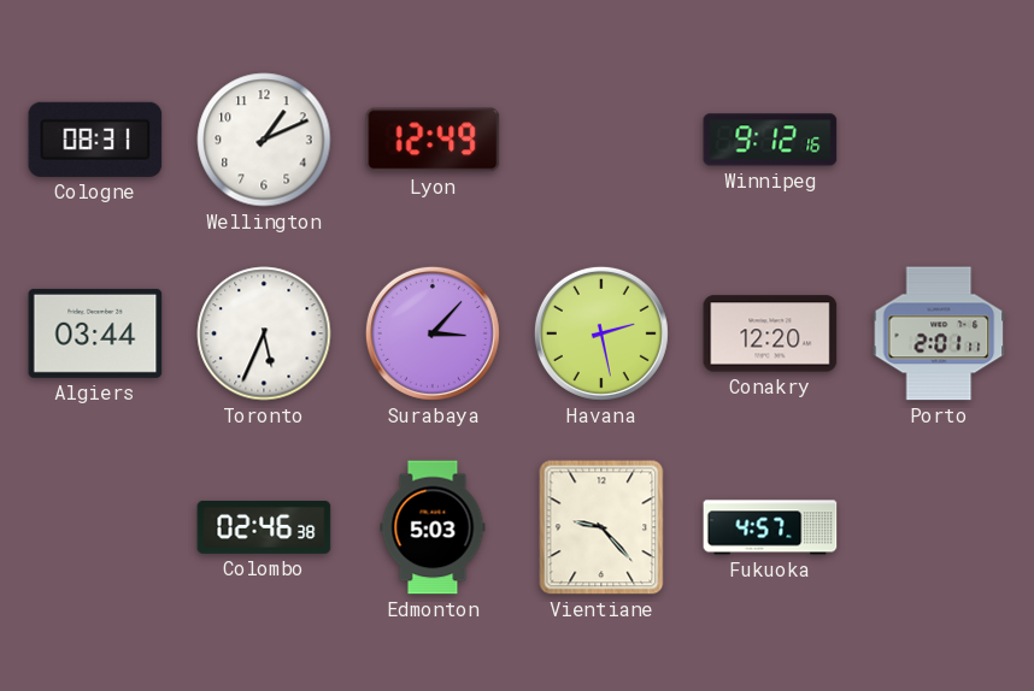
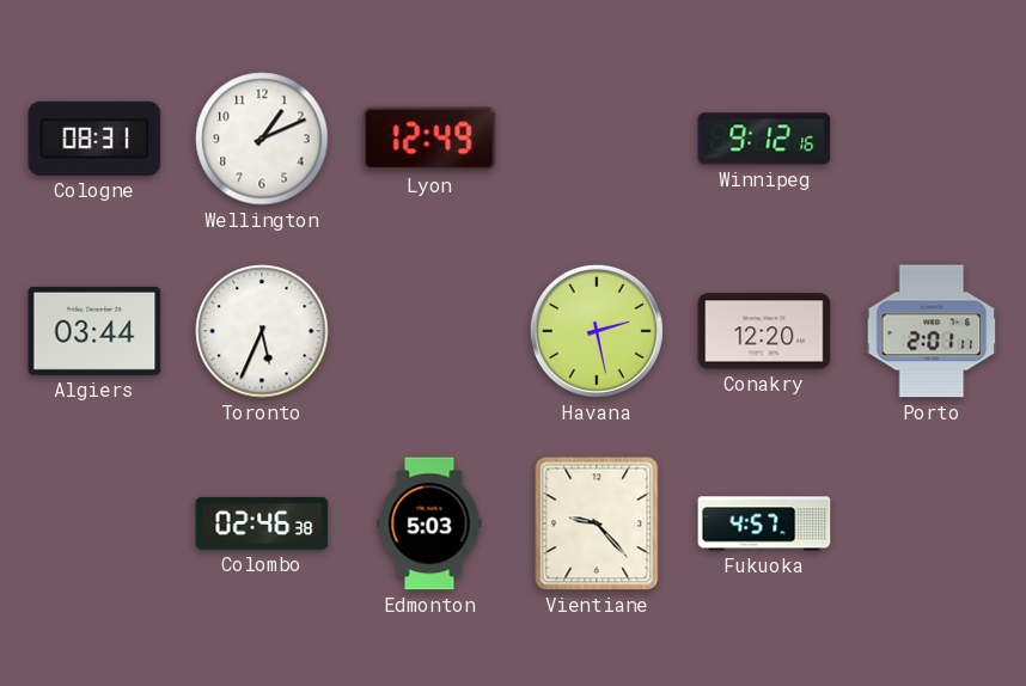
Surabaya: 3:07 -> none
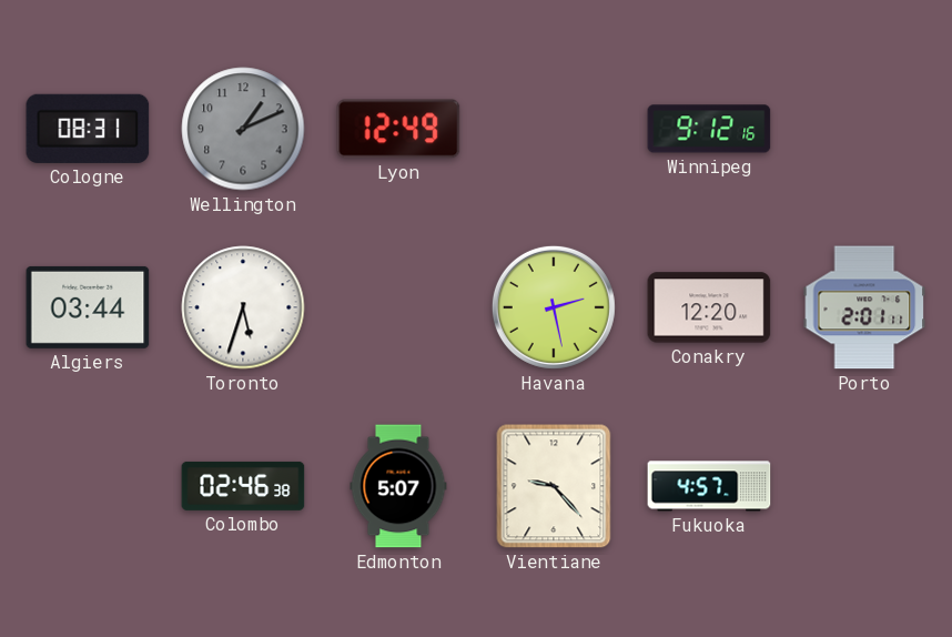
Wellington dial: white -> grey
Toronto: 5:34 -> 5:33
Edmonton: 5:03 -> 5:07
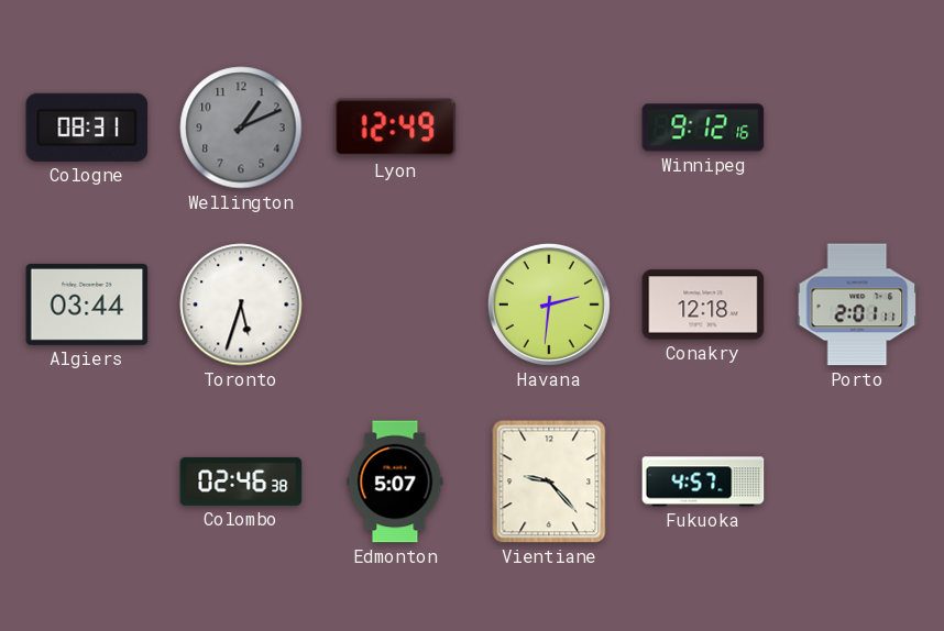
Havana: 2:28 -> 2:31
Conakry: 12:20 -> 12:18
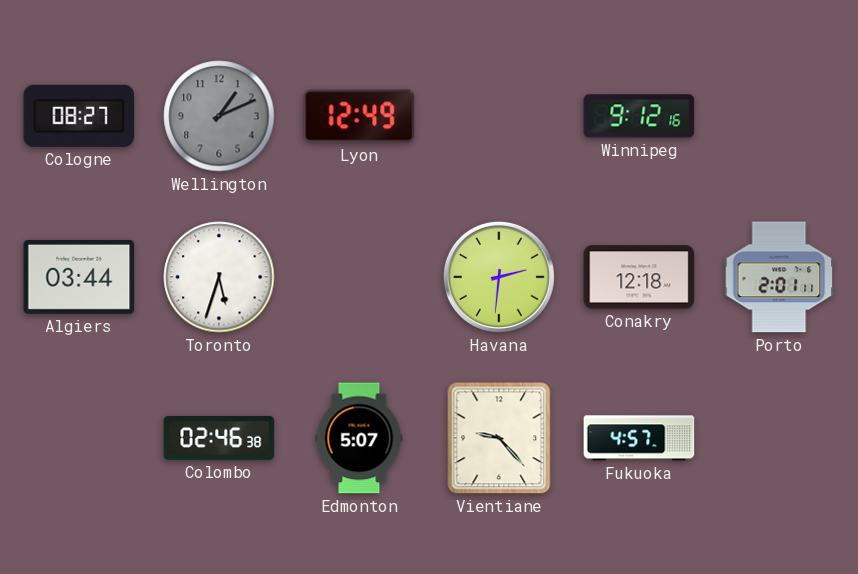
Cologne: 08:31 -> 08:27
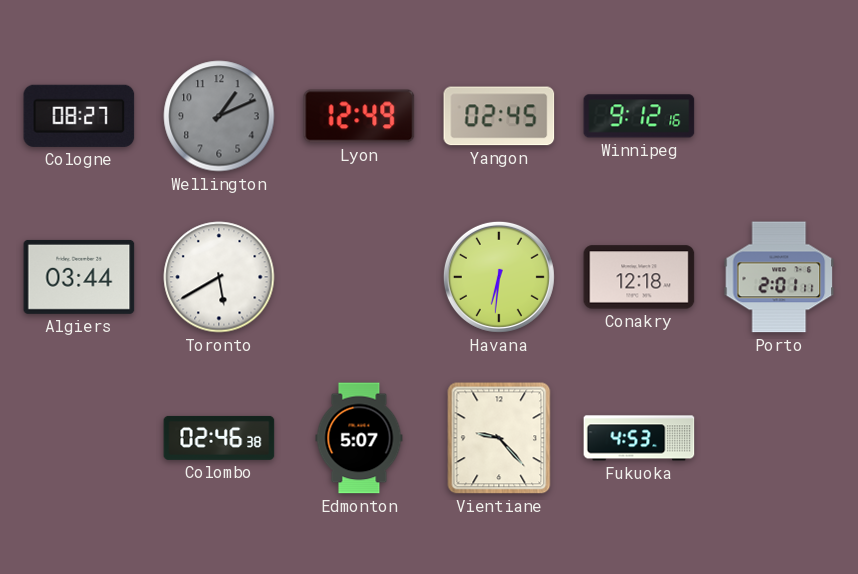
Yangon: none -> 02:45
Toronto: 5:33 -> 5:40
Havana: 2:31 -> 6:31
Fukuoka: 4:57 -> 4:53
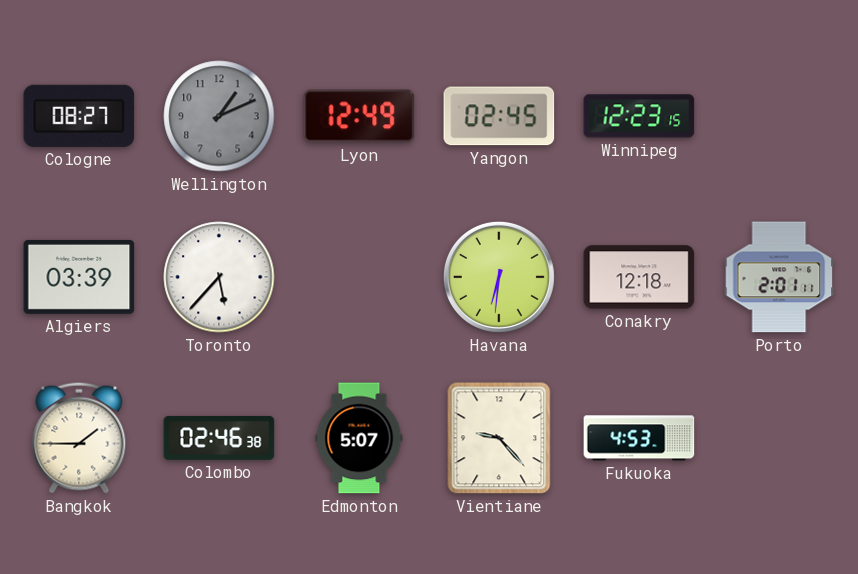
Winnipeg: 9:12 -> 12:23
Algiers: 03:44 -> 03:39
Toronto: 5:40 -> 5:37
Bangkok: none -> 1:45
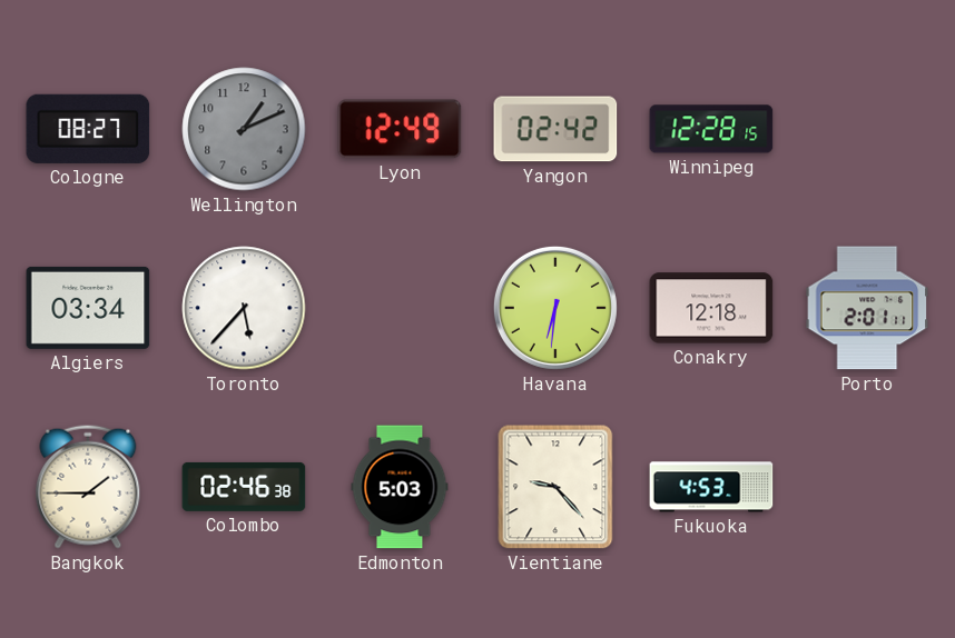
Yangon: 02:45 -> 02:42
Winnipeg: 12:23 -> 12:28
Algiers: 03:39 -> 03:34
Edmonton: 5:07 -> 5:03
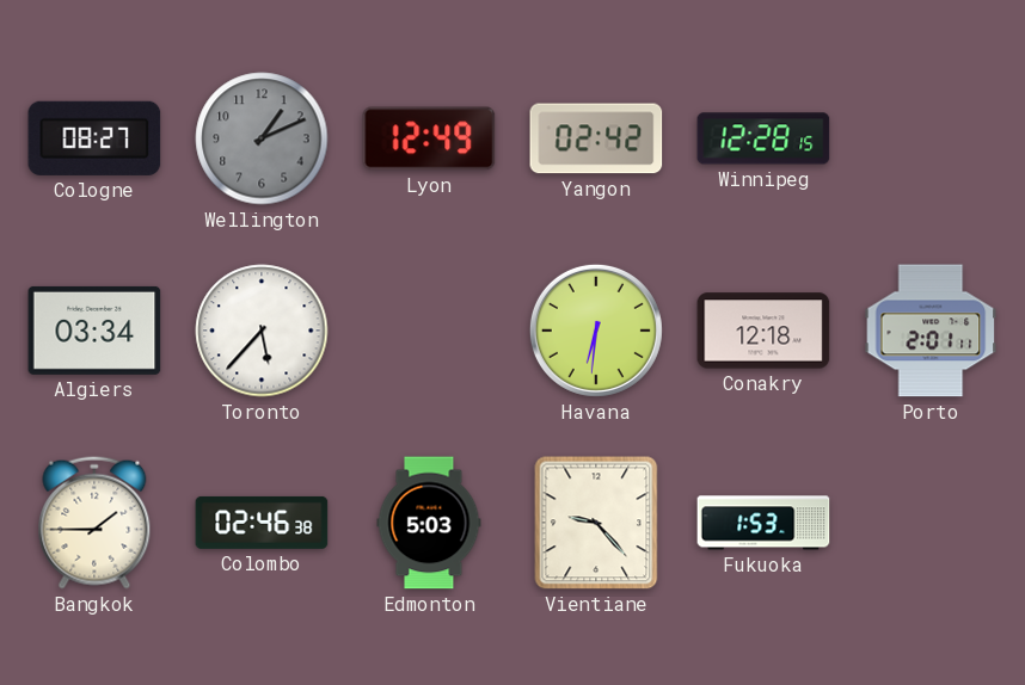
Fukuoka: 4:53 -> 1:53
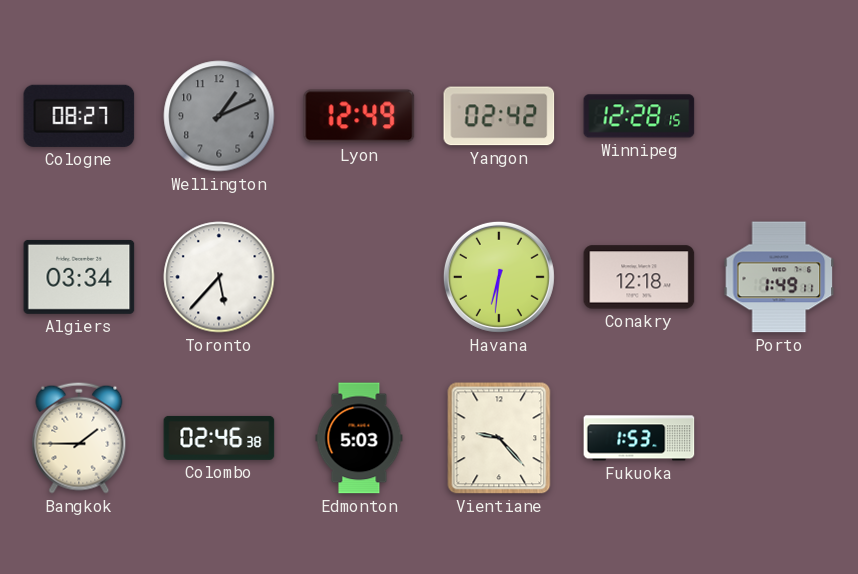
Porto: 2:01 -> 1:49
